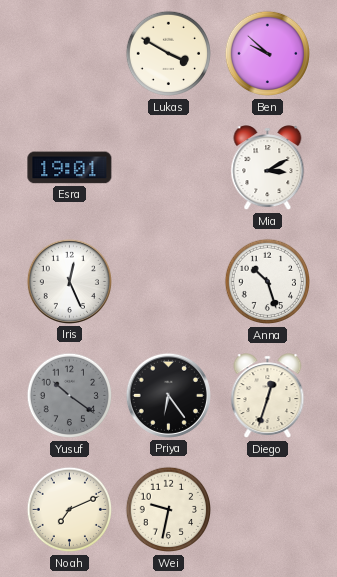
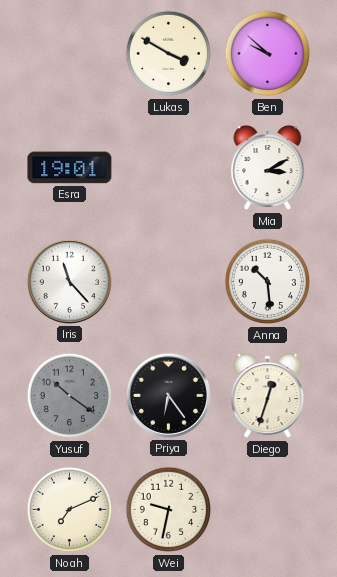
Iris: 12:26 -> 11:23
Anna: 10:27 -> 10:29
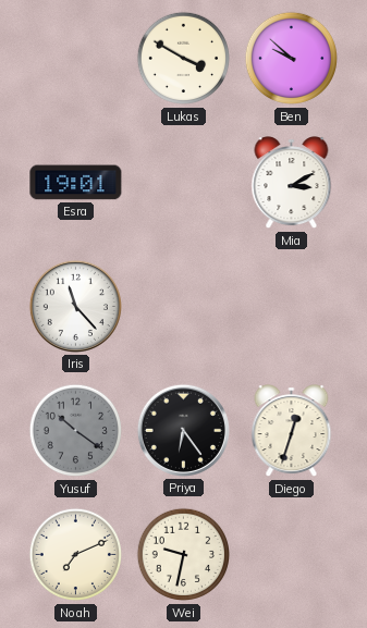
Anna: 10:29 -> none
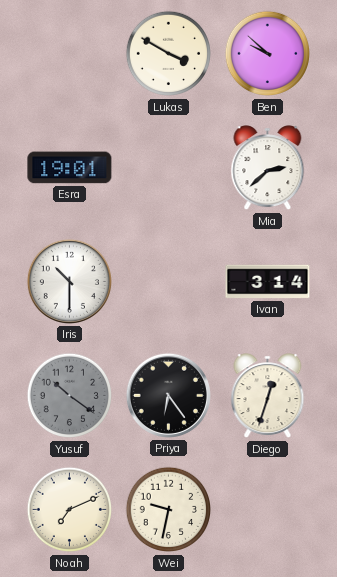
Mia: 3:10 -> 2:38
Iris: 11:23 -> 10:30
Ivan: none -> 3:14
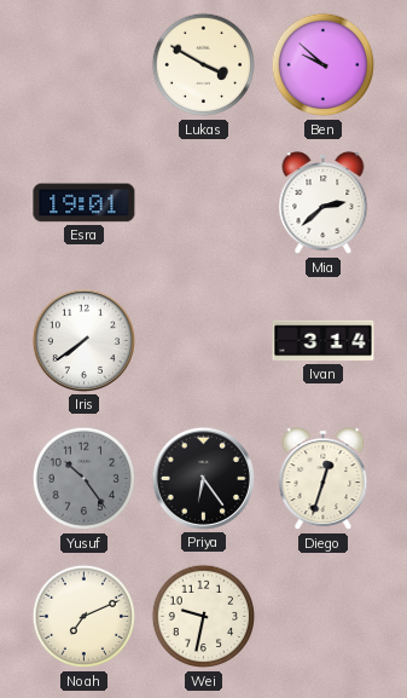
Iris: 10:30 -> 7:39
Yusuf: 10:21 -> 10:24
